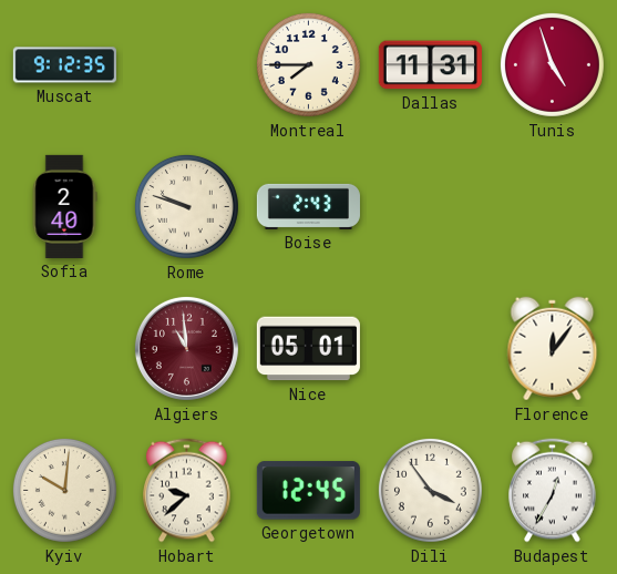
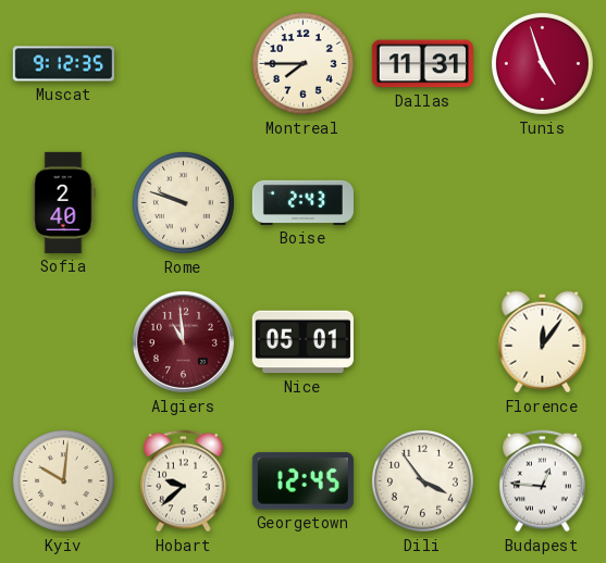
Budapest: 12:35 -> 12:46
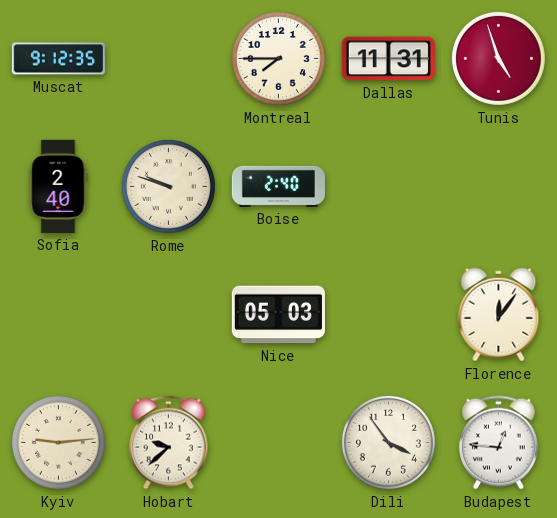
Boise: 2:43 -> 2:40
Algiers: 10:59 -> none
Nice: 05:01 -> 05:03
Kyiv: 10:01 -> 9:14
Georgetown: 12:45 -> none
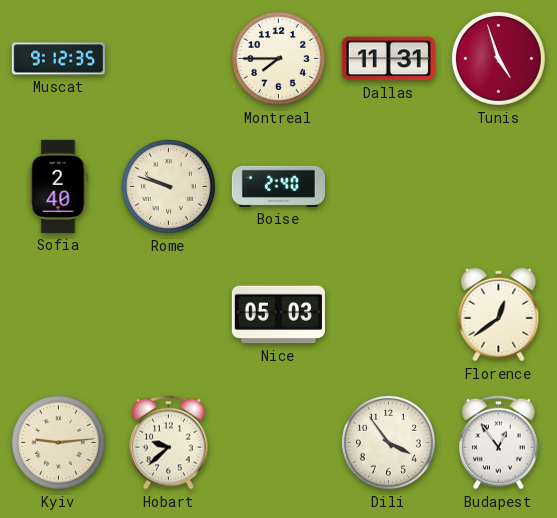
Florence: 12:06 -> 12:39
Budapest: 12:46 -> 12:54
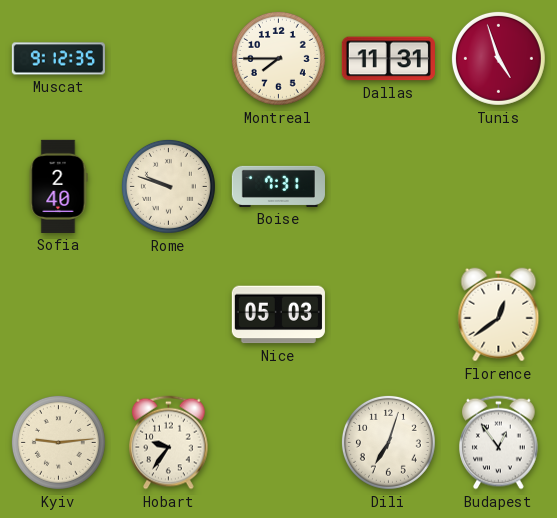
Boise: 2:40 -> 7:31
Hobart: 9:38 -> 9:36
Dili: 3:54 -> 7:03
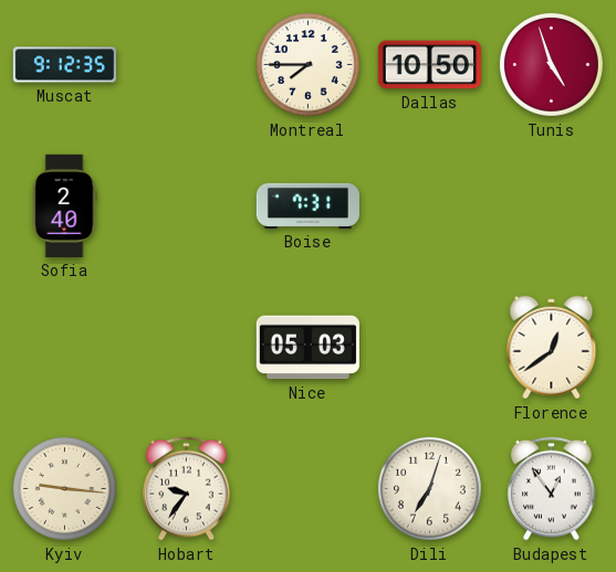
Dallas: 11:31 -> 10:50
Rome: 9:48 -> none
Kyiv: 9:14 -> 9:16
